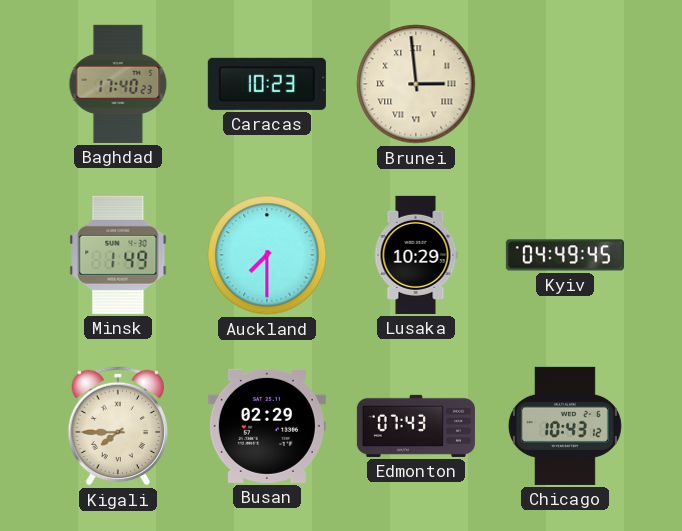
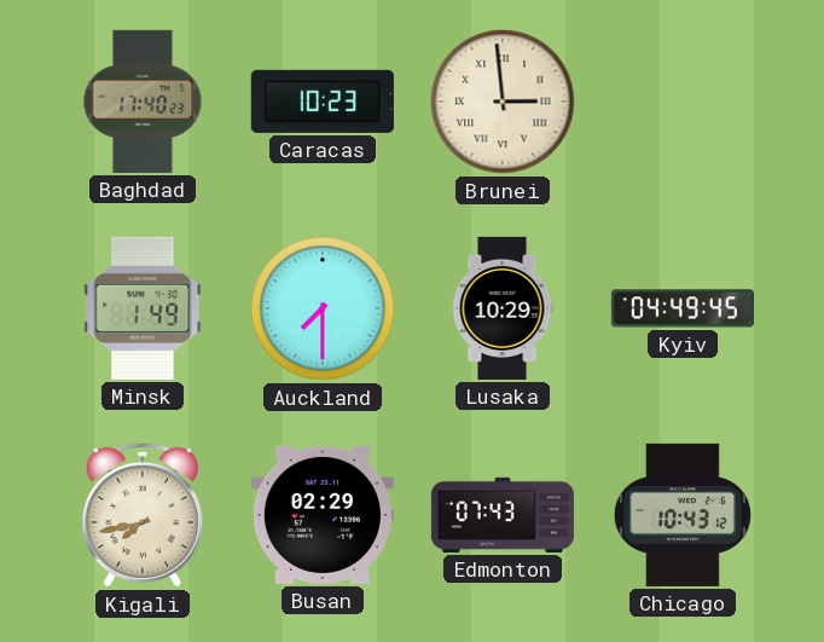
Kigali: 7:45 -> 7:43
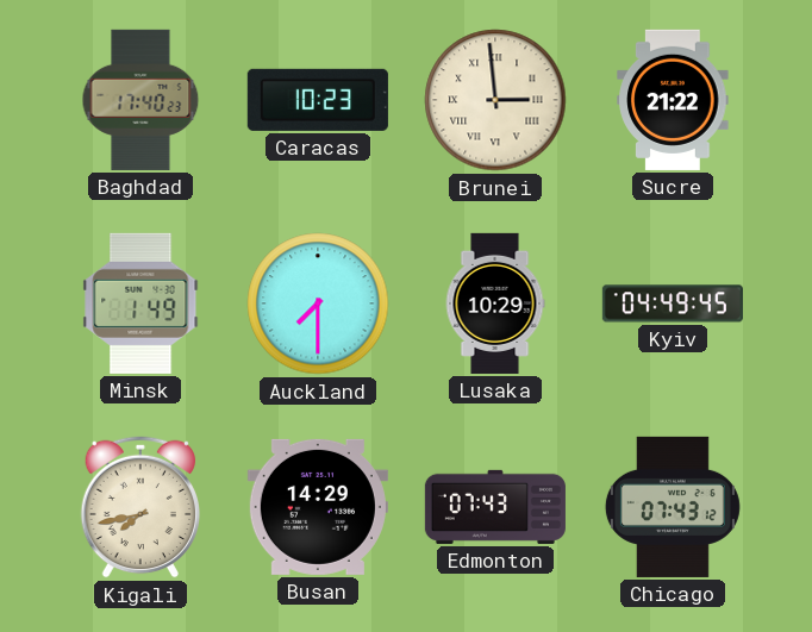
Sucre: none -> 21:22
Busan: 02:29 -> 14:29
Chicago: 10:43 -> 07:43
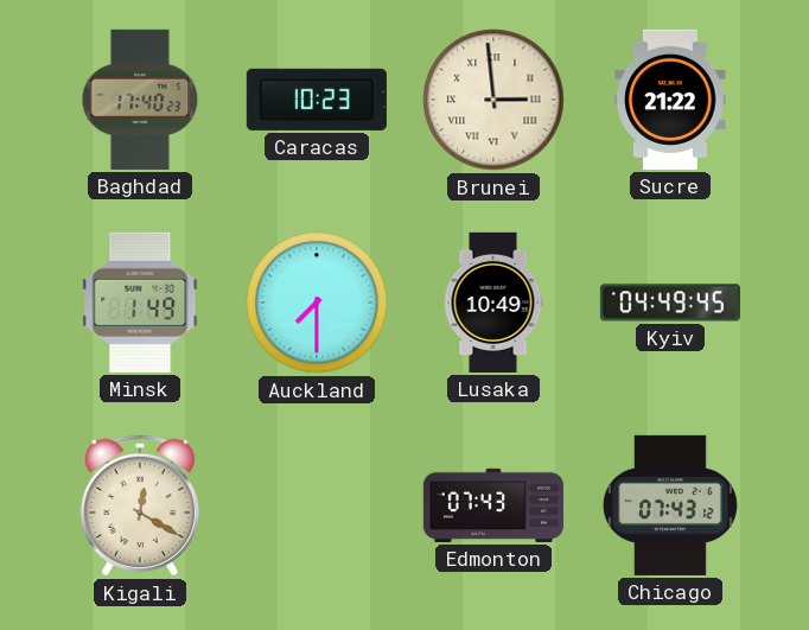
Lusaka: 10:29 -> 10:49
Kigali: 7:43 -> 12:20
Busan: 14:29 -> none
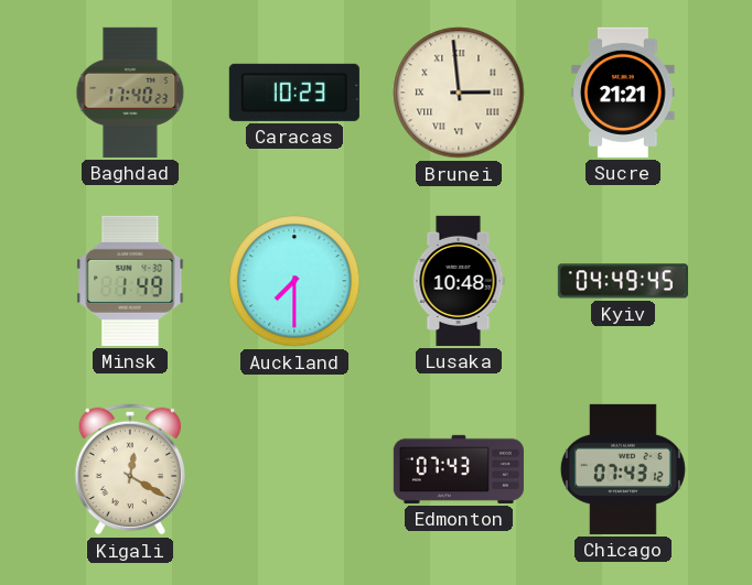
Sucre: 21:22 -> 21:21
Lusaka: 10:49 -> 10:48
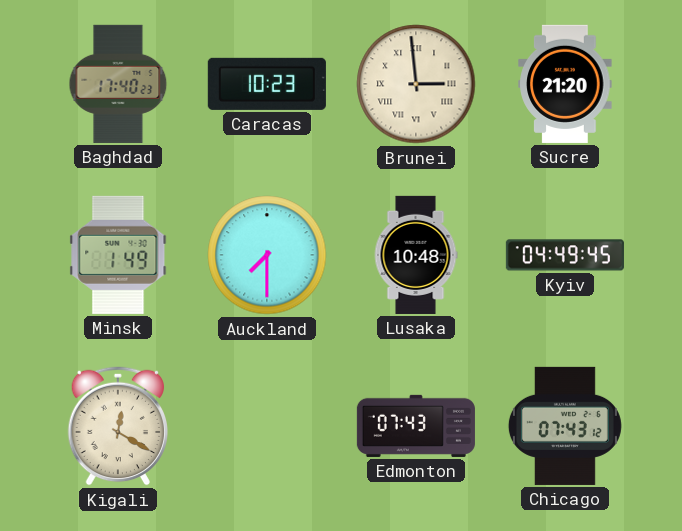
Sucre: 21:21 -> 21:20
